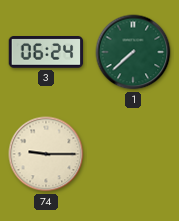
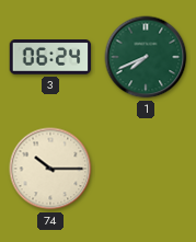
1: 7:38 -> 7:41
74: 9:15 -> 10:15
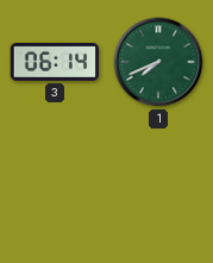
3: 06:24 -> 06:14
74: 10:15 -> none
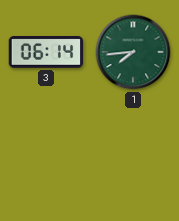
1: 7:41 -> 7:44
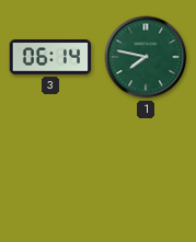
1: 7:44 -> 7:47
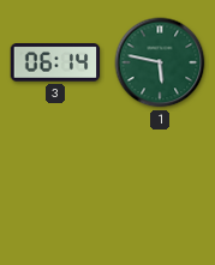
1: 7:47 -> 5:47
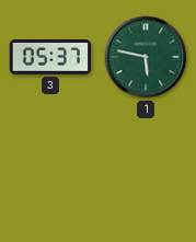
3: 06:14 -> 05:37
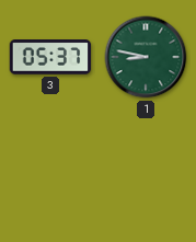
1: 5:47 -> 8:47
